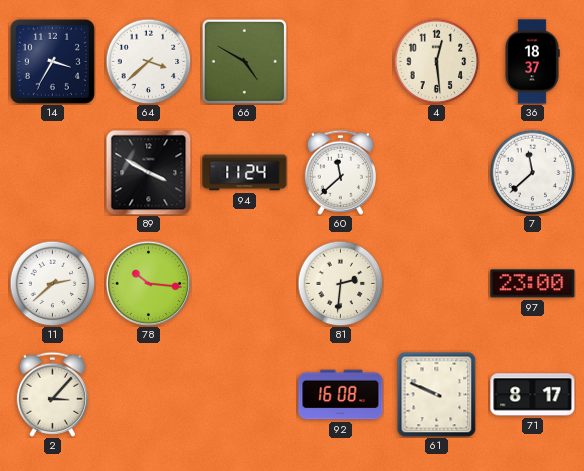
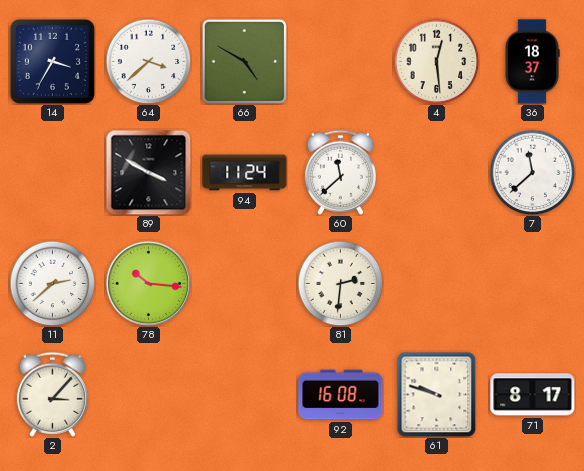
97: 23:00 -> none
61: 9:49 -> 9:48
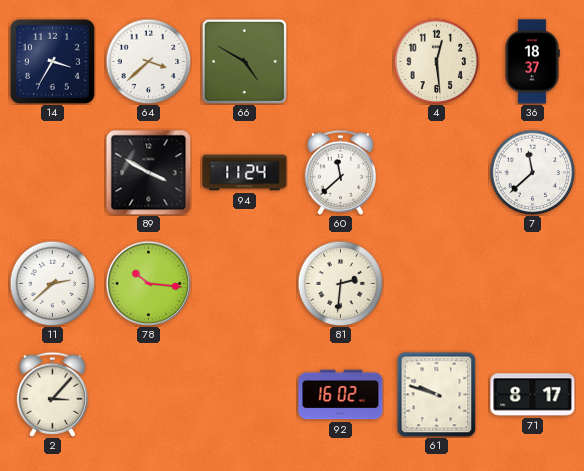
92: 16:08 -> 16:02
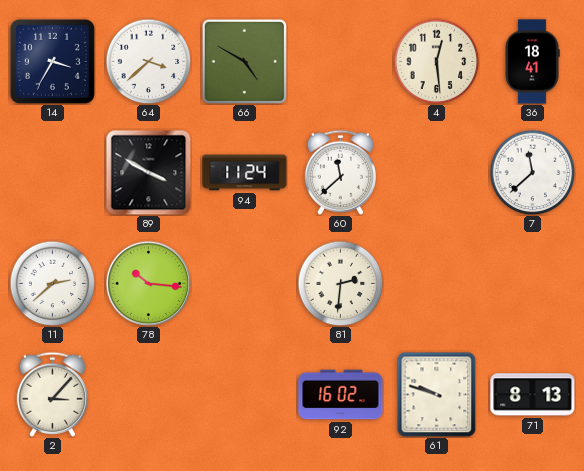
36: 18:37 -> 18:41
71: 8:17 -> 8:13
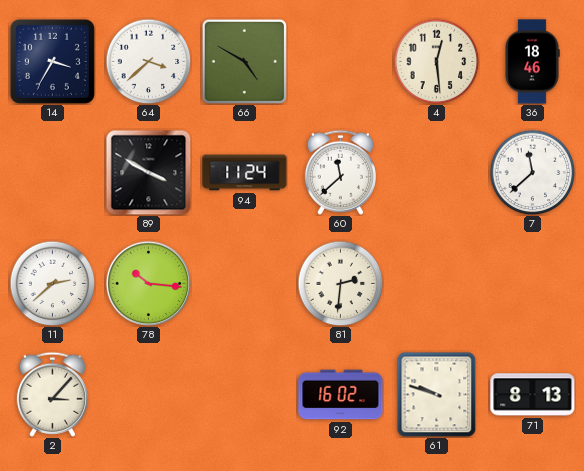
36: 18:41 -> 18:46
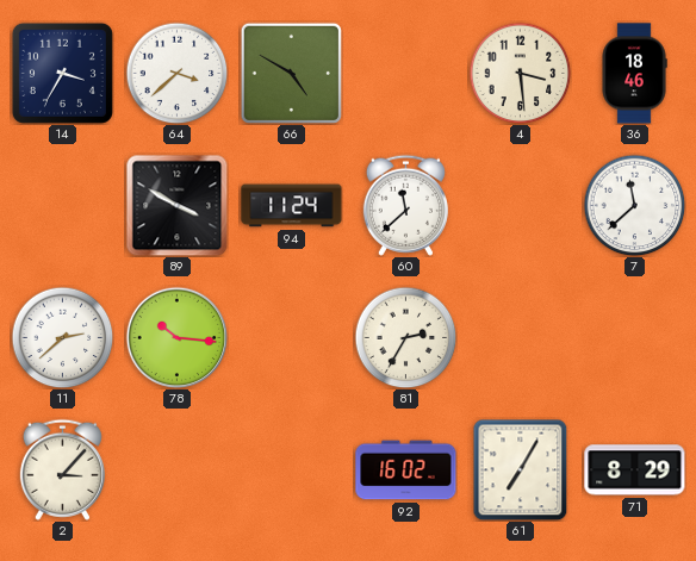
4: 12:29 -> 3:29
81: 2:31 -> 2:35
61: 9:48 -> 7:05
71: 8:13 -> 8:29
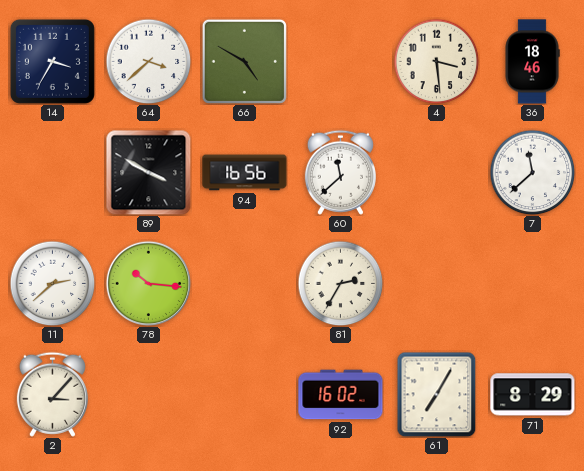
94: 11:24 -> 16:56
